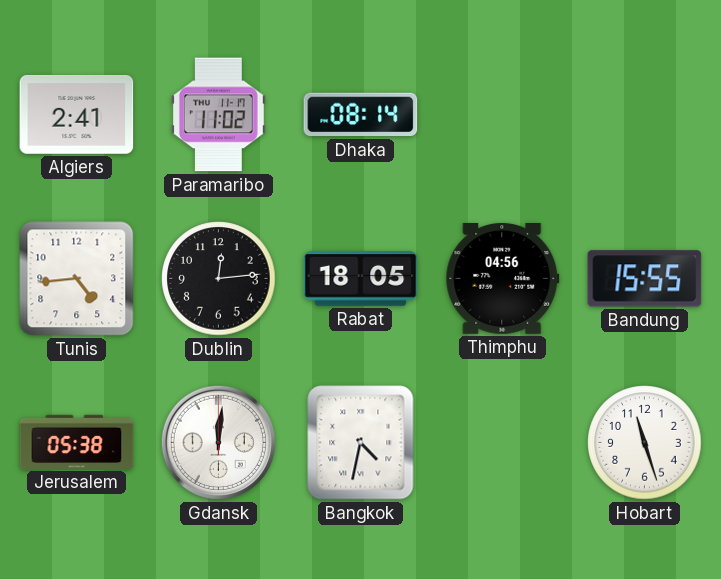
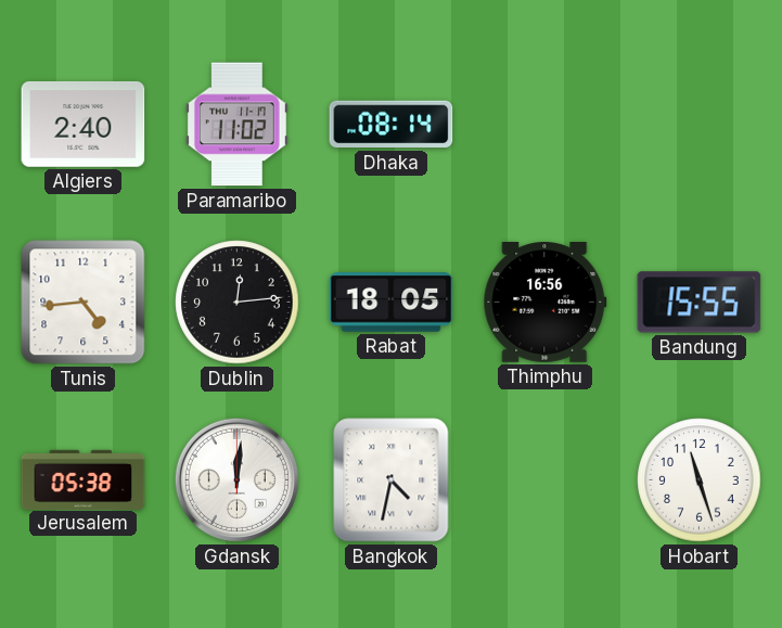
Algiers: 2:41 -> 2:40
Thimphu: 04:56 -> 16:56
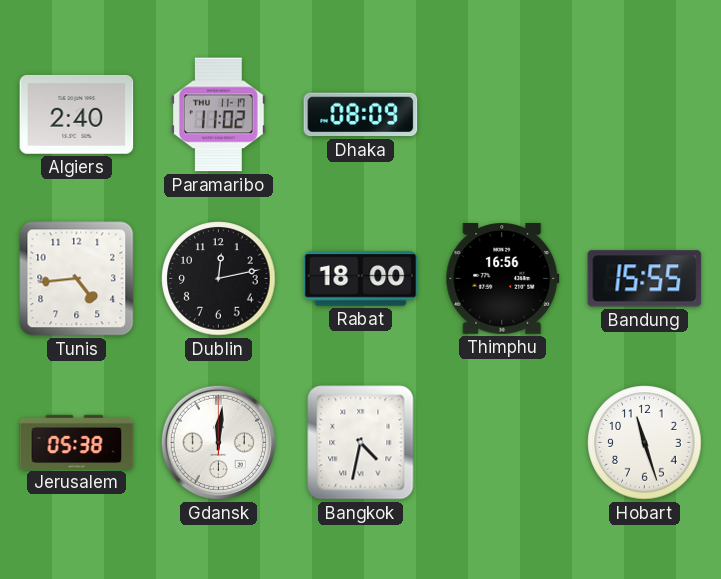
Dhaka: 08:14 -> 08:09
Dublin: 12:14 -> 12:13
Rabat: 18:05 -> 18:00
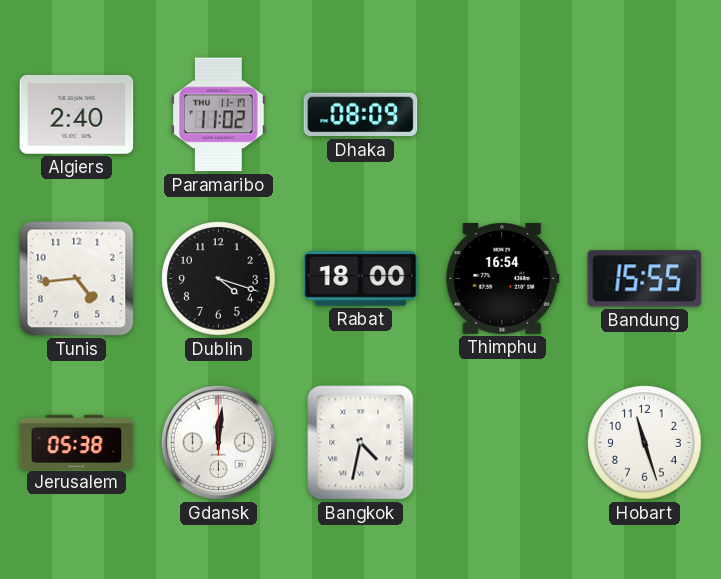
Dublin: 12:13 -> 4:18
Thimphu: 16:56 -> 16:54
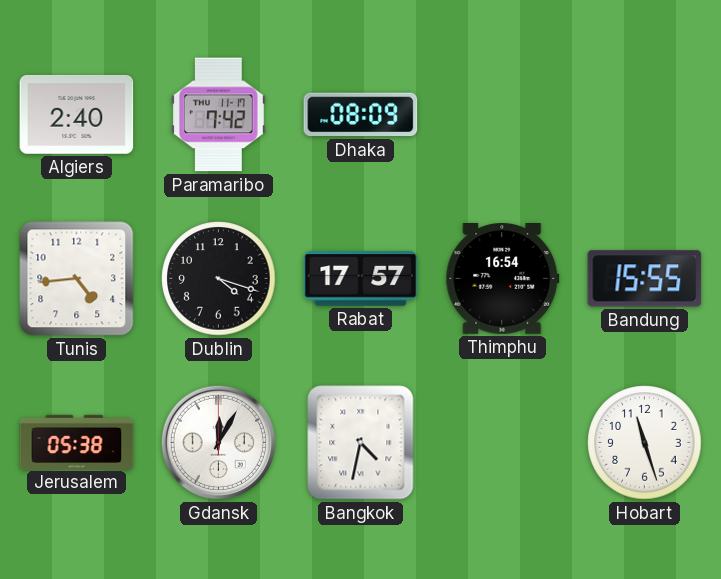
Paramaribo: 11:02 -> 7:42
Rabat: 18:00 -> 17:57
Gdansk: 12:01 -> 12:05
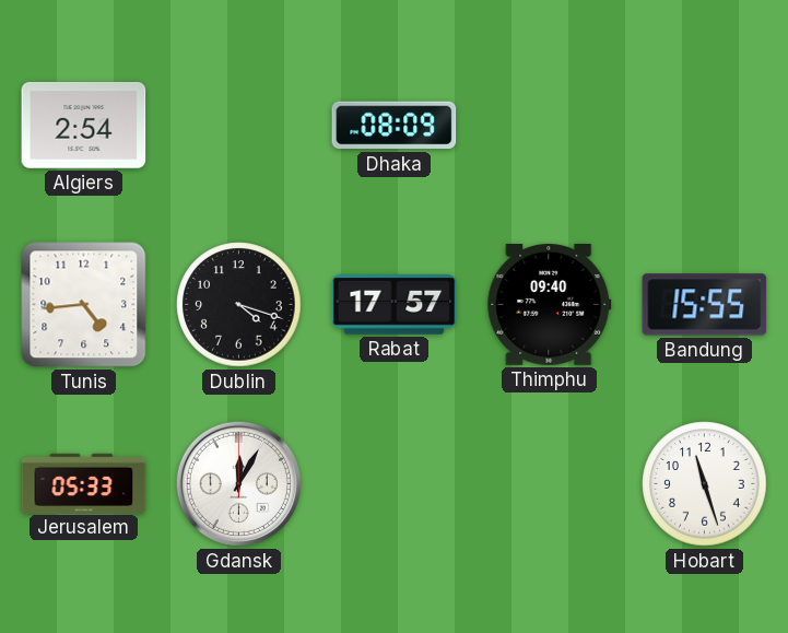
Algiers: 2:40 -> 2:54
Paramaribo: 7:42 -> none
Thimphu: 16:54 -> 09:40
Jerusalem: 05:38 -> 05:33
Bangkok: 4:32 -> none
